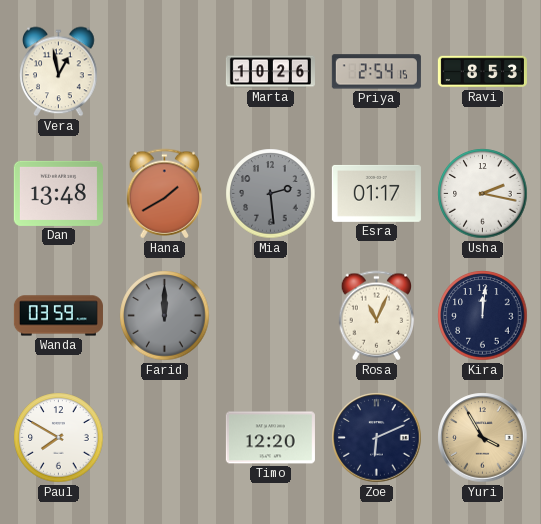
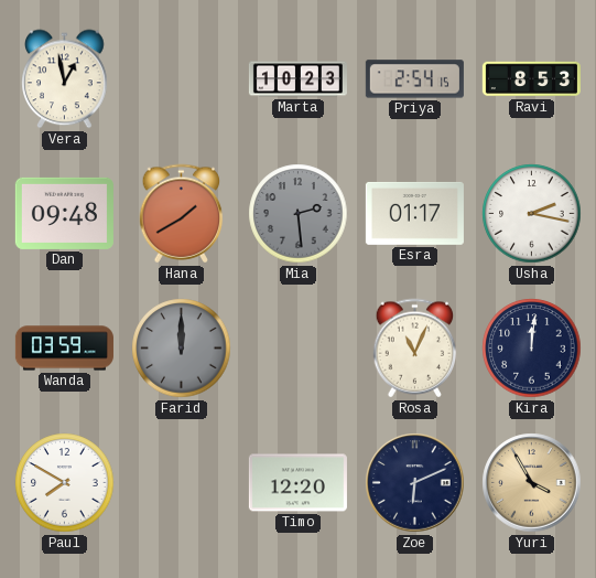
Marta: 10:26 -> 10:23
Dan: 13:48 -> 09:48
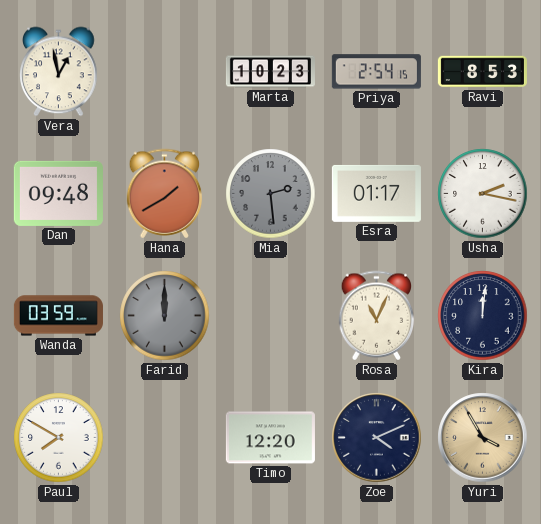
Zoe: 6:11 -> 4:11
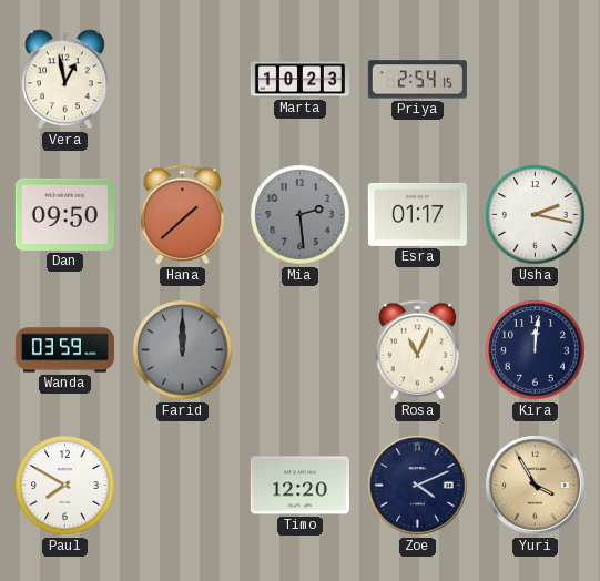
Ravi: 8:53 -> none
Dan: 09:48 -> 09:50
Hana: 1:40 -> 1:38
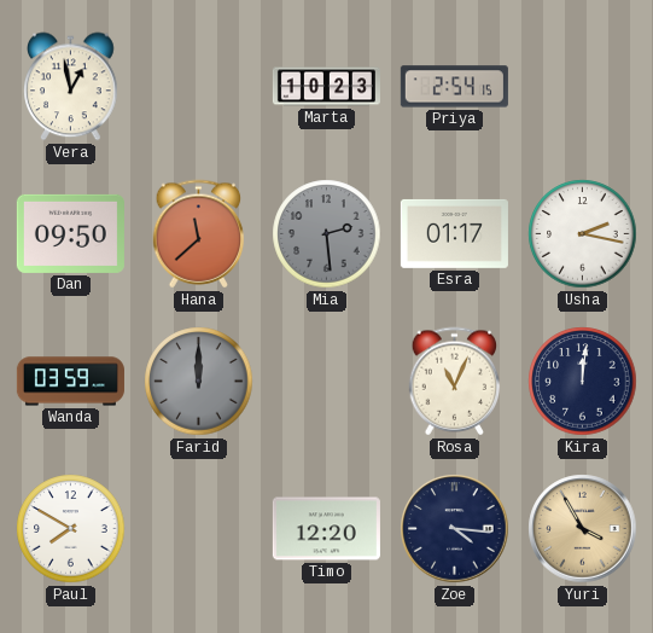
Hana: 1:38 -> 11:38
Zoe: 4:11 -> 4:16
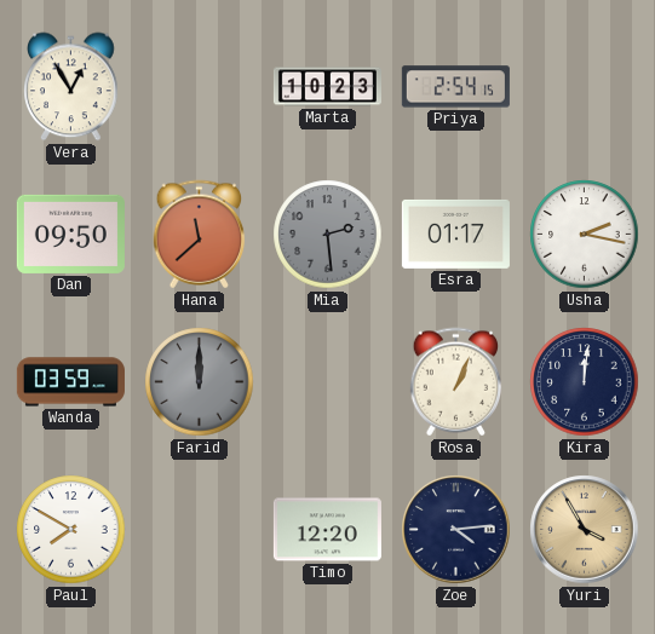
Vera: 12:58 -> 12:55
Rosa: 11:04 -> 1:04
Zoe: 4:16 -> 4:14
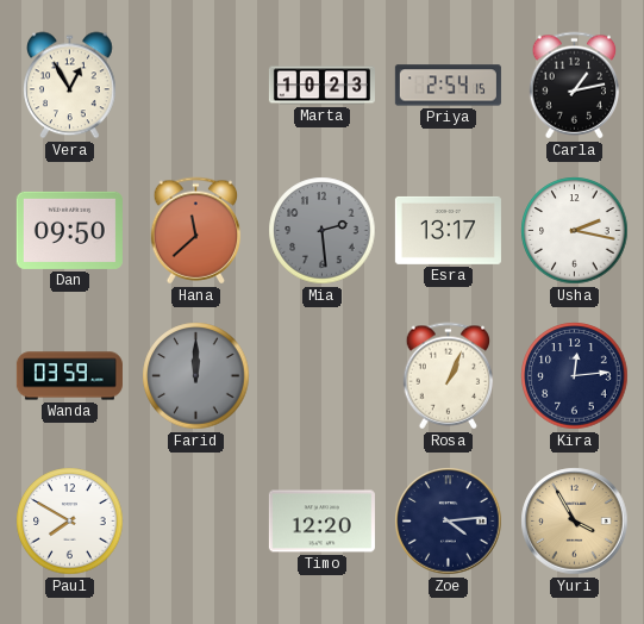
Carla: none -> 1:13
Esra: 01:17 -> 13:17
Kira: 12:01 -> 12:14
